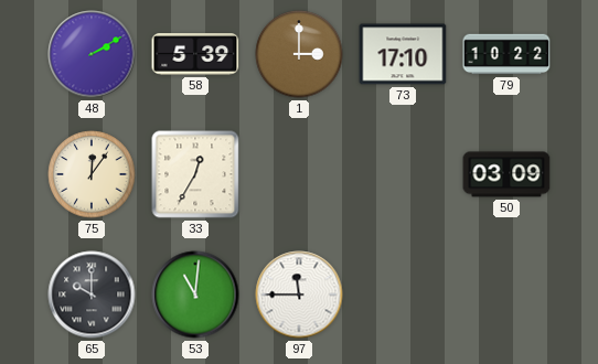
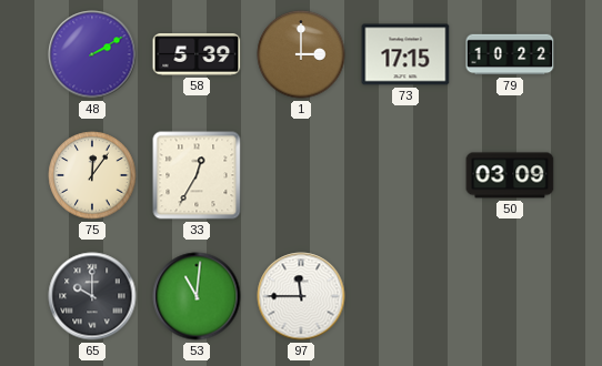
73: 17:10 -> 17:15
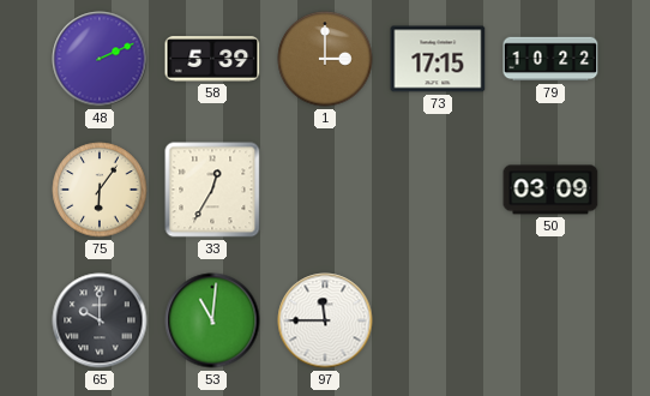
48: 2:10 -> 2:11
75: 12:06 -> 6:06
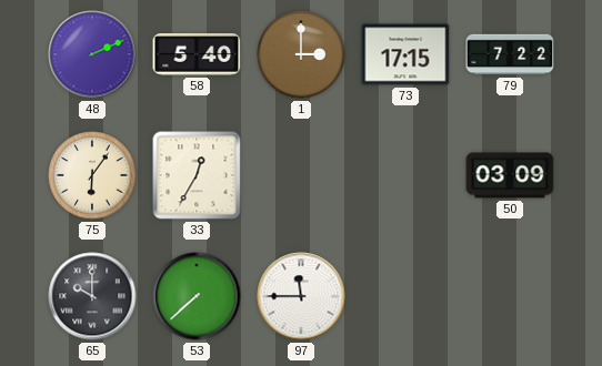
58: 5:39 -> 5:40
79: 10:22 -> 7:22
53: 11:01 -> 7:38
